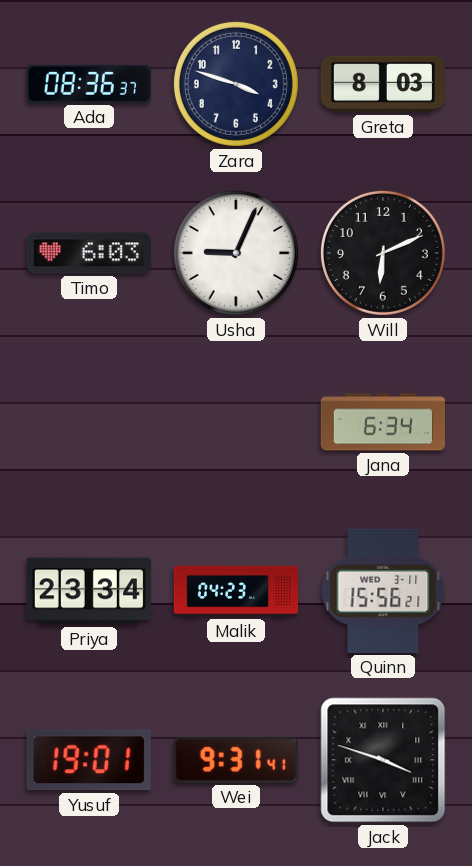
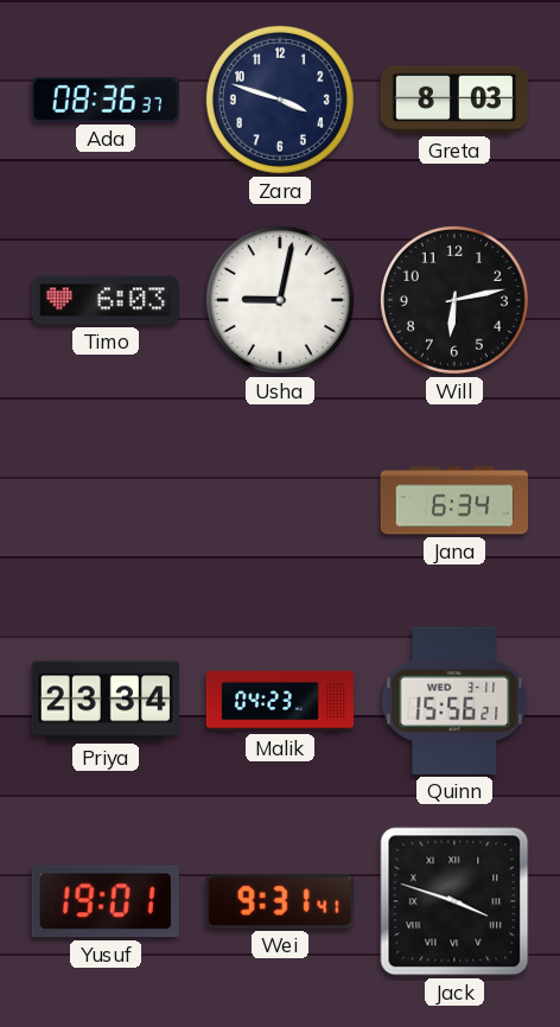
Usha: 9:04 -> 9:02
Will: 6:11 -> 6:13
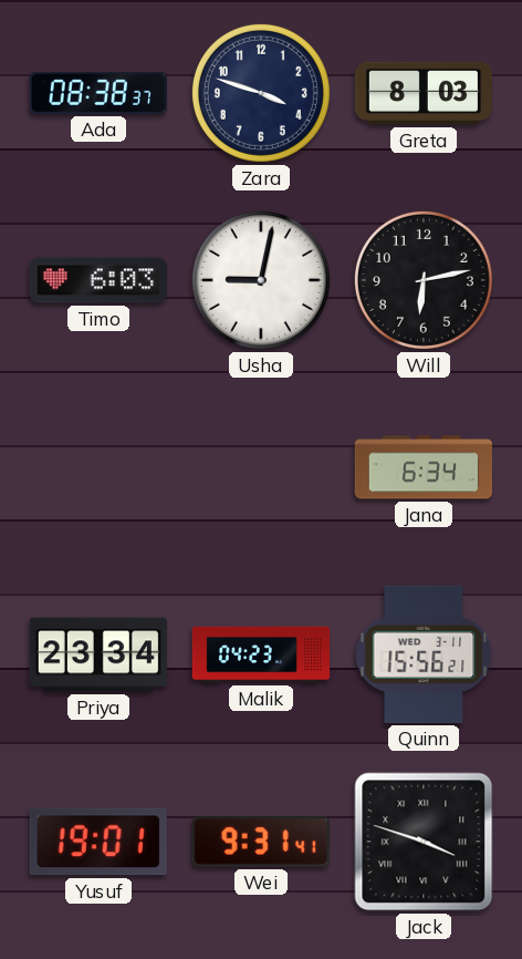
Ada: 08:36 -> 08:38
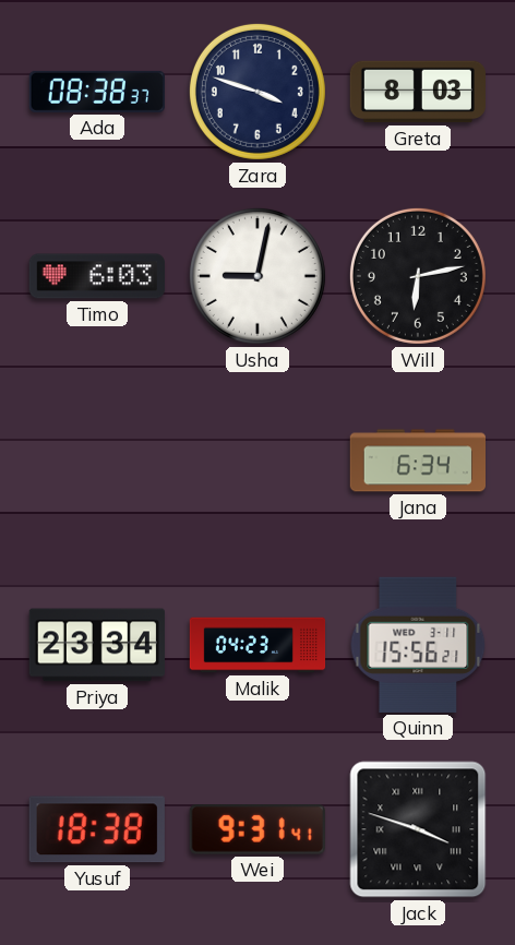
Yusuf: 19:01 -> 18:38
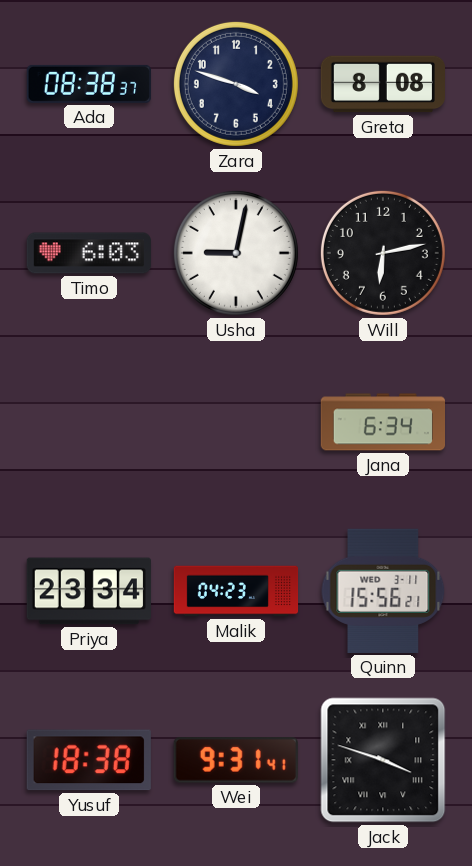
Greta: 8:03 -> 8:08
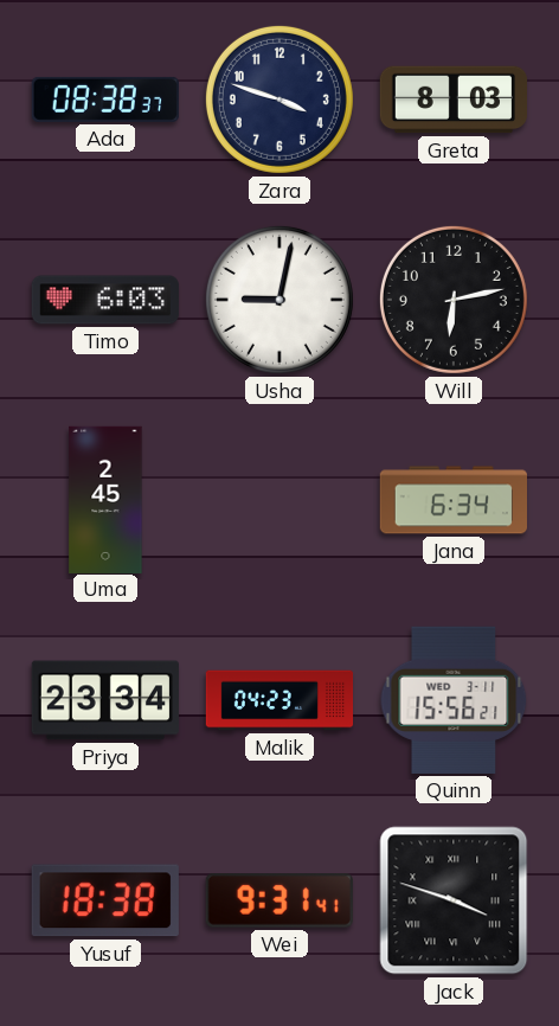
Greta: 8:08 -> 8:03
Uma: none -> 2:45
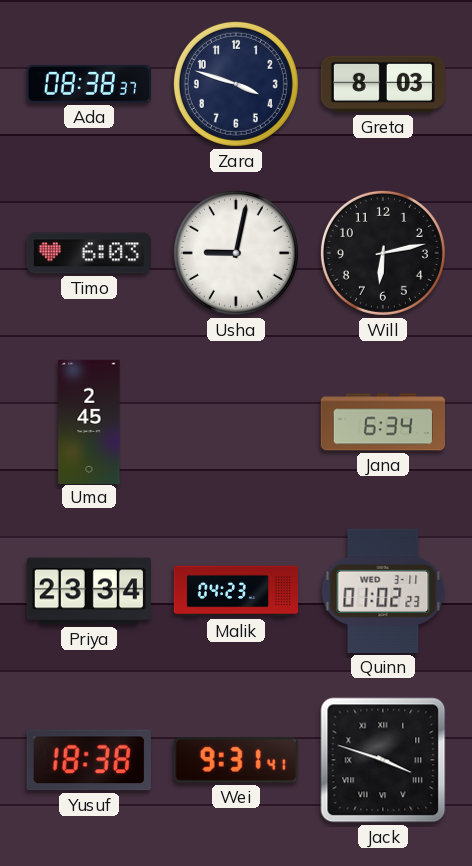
Quinn: 15:56 -> 01:02
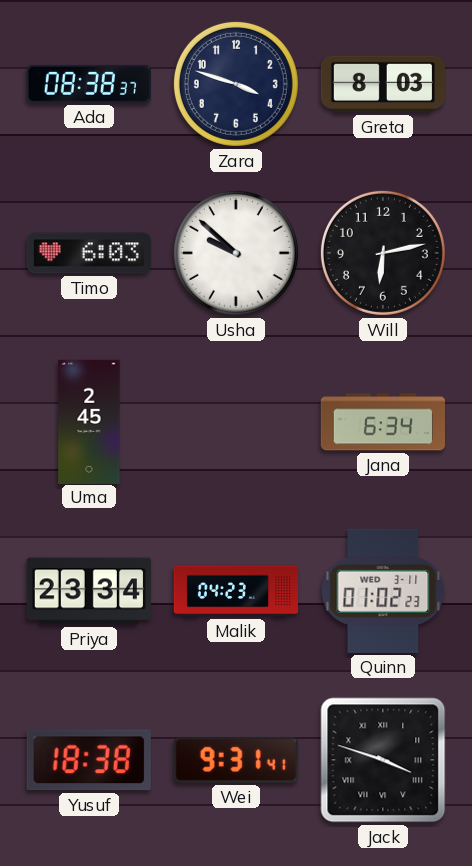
Usha: 9:02 -> 9:52
